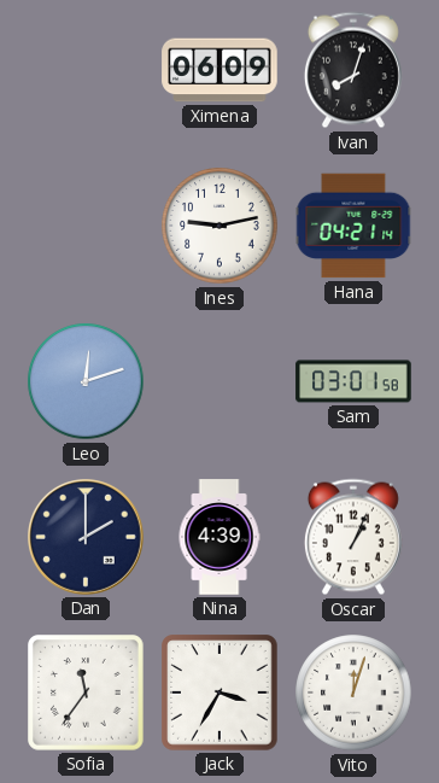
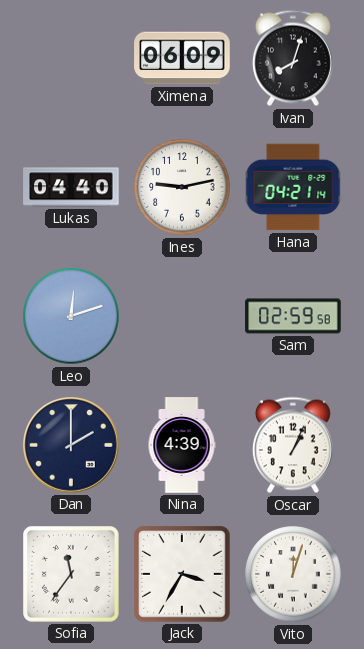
Lukas: none -> 04:40
Sam: 03:01 -> 02:59
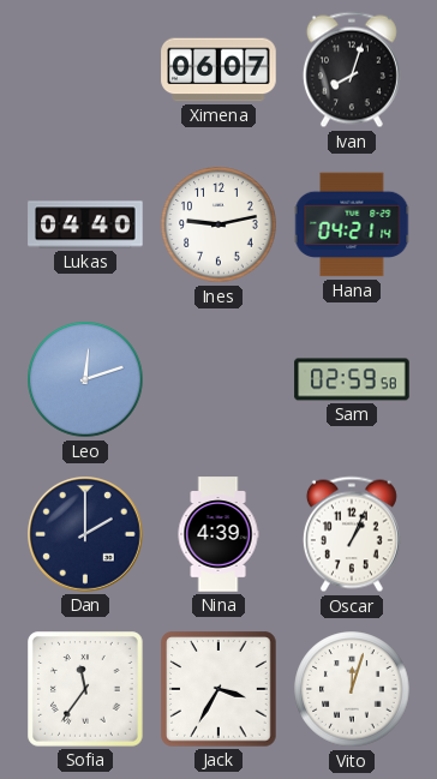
Ximena: 06:09 -> 06:07
